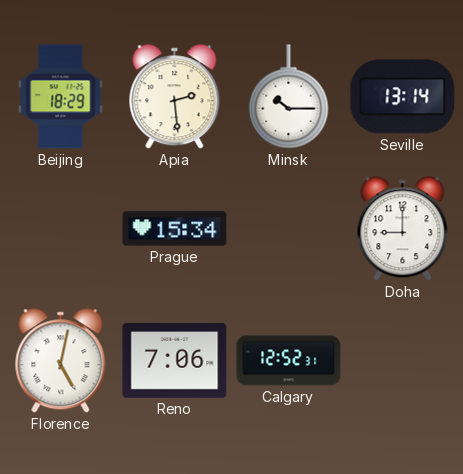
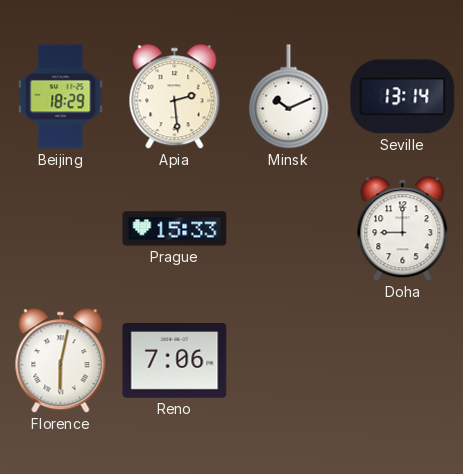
Minsk: 10:15 -> 10:11
Prague: 15:34 -> 15:33
Florence: 5:02 -> 6:02
Calgary: 12:52 -> none
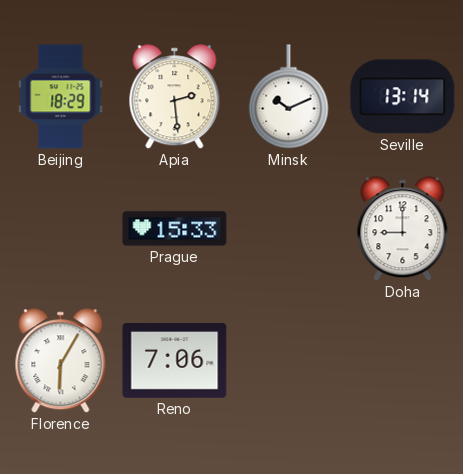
Florence: 6:02 -> 6:05
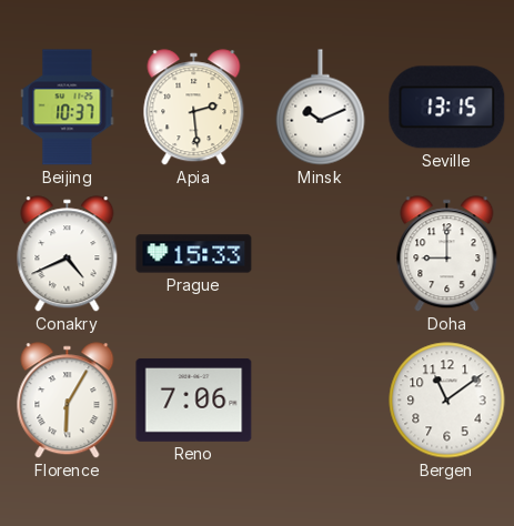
Beijing: 18:29 -> 10:37
Seville: 13:14 -> 13:15
Conakry: none -> 4:41
Bergen: none -> 11:09
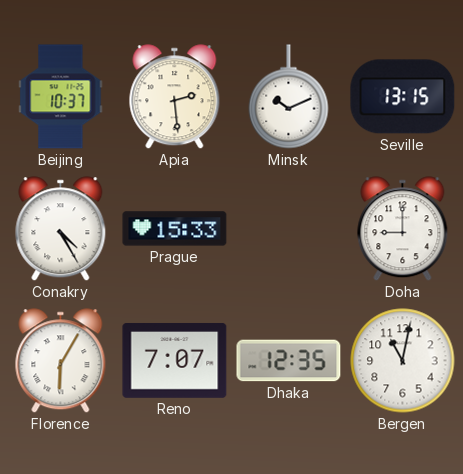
Conakry: 4:41 -> 4:25
Reno: 7:06 -> 7:07
Dhaka: none -> 12:35
Bergen: 11:09 -> 11:02
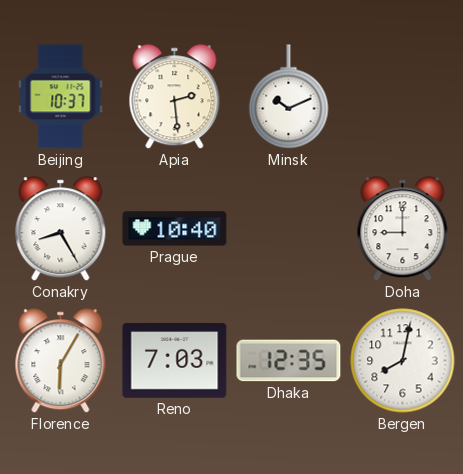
Seville: 13:15 -> none
Conakry: 4:25 -> 8:25
Prague: 15:33 -> 10:40
Reno: 7:07 -> 7:03
Bergen: 11:02 -> 8:02
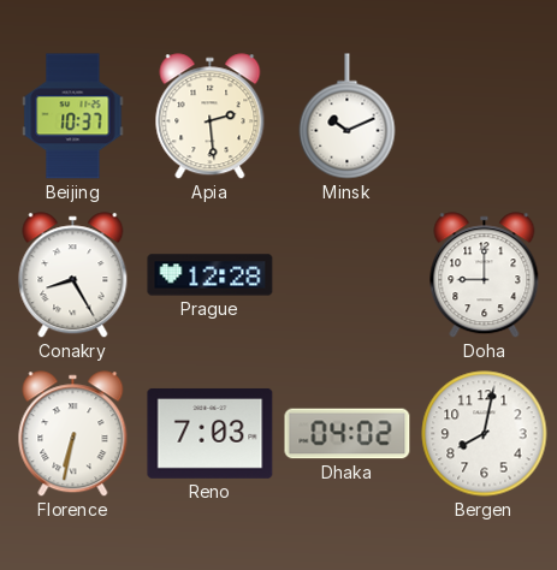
Prague: 10:40 -> 12:28
Florence: 6:05 -> 6:32
Dhaka: 12:35 -> 04:02
